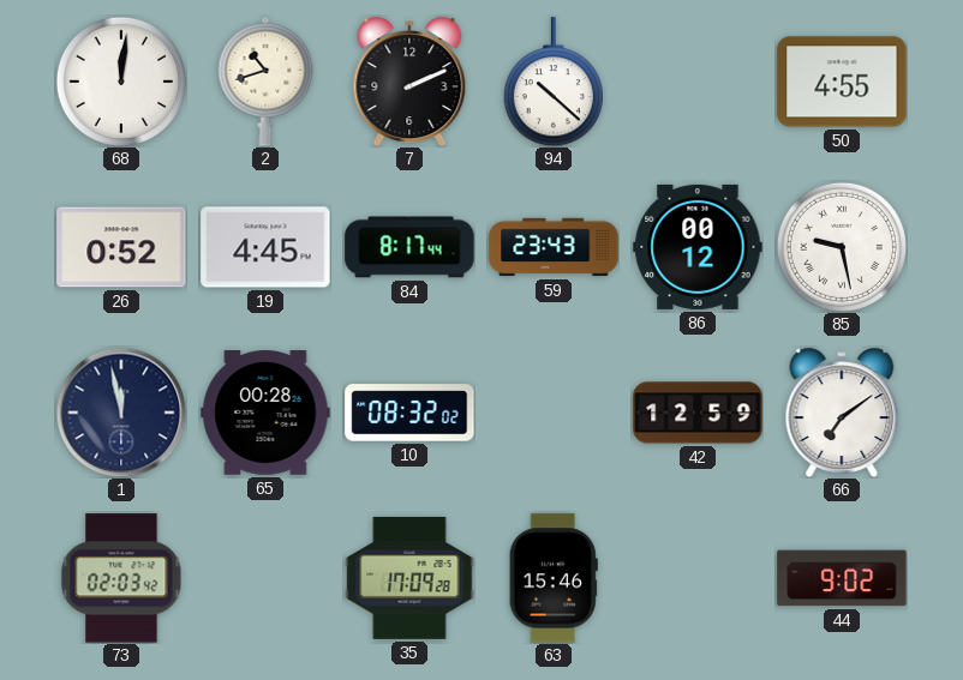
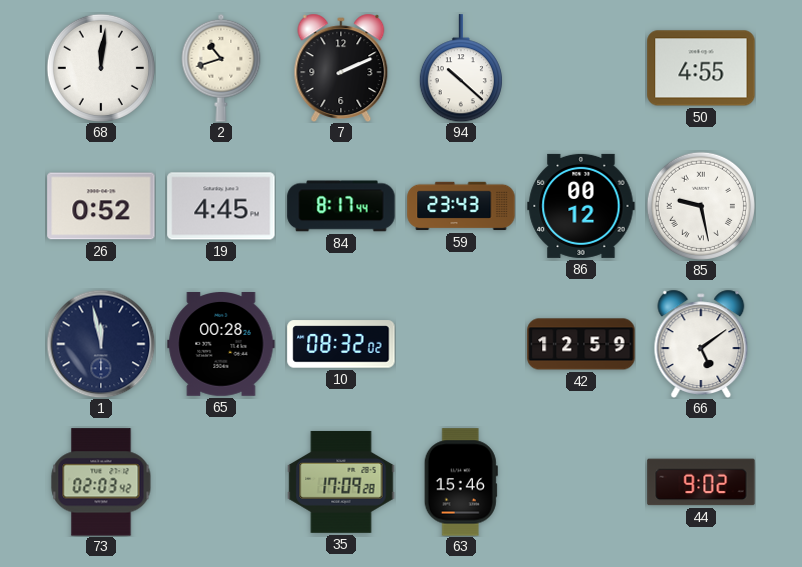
66: 7:09 -> 5:09
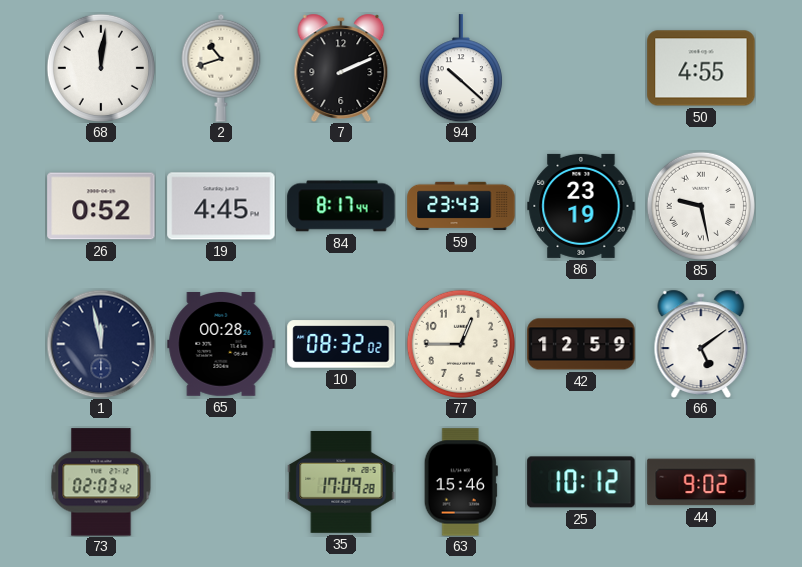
86: 00:12 -> 23:19
77: none -> 12:45
25: none -> 10:12
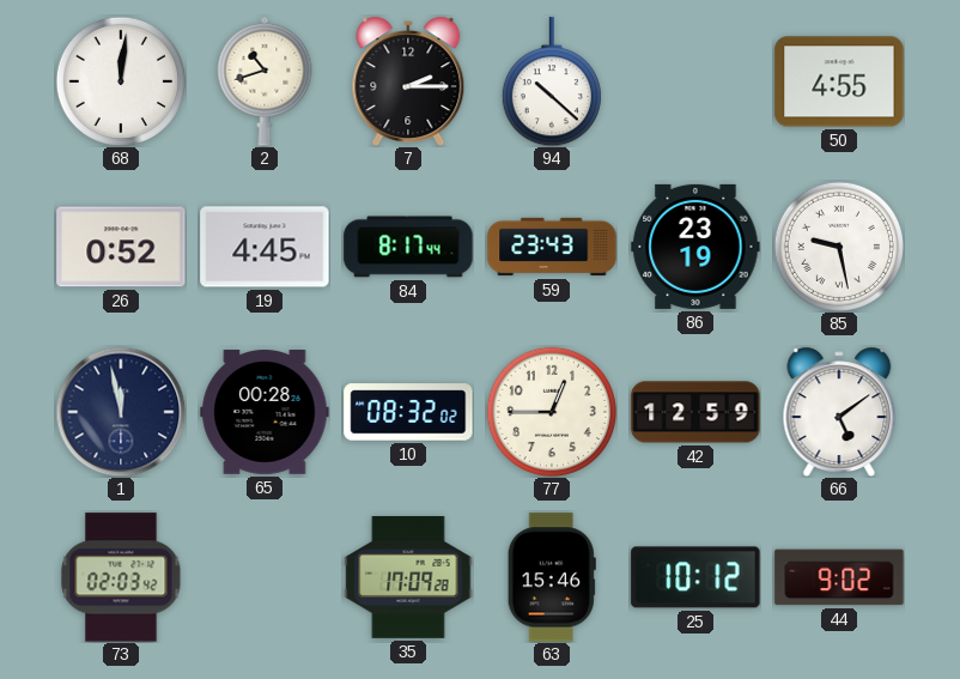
7: 2:11 -> 2:15
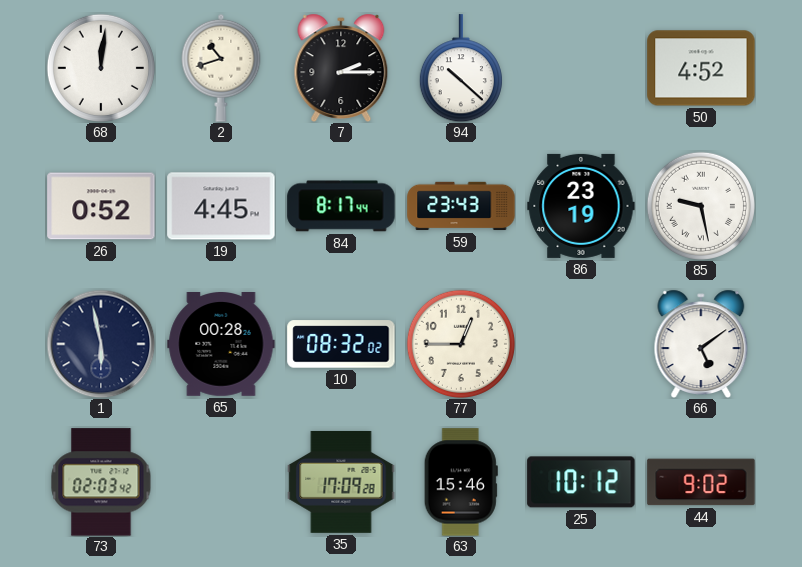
50: 4:55 -> 4:52
1: 11:58 -> 5:58
42: 12:59 -> none
